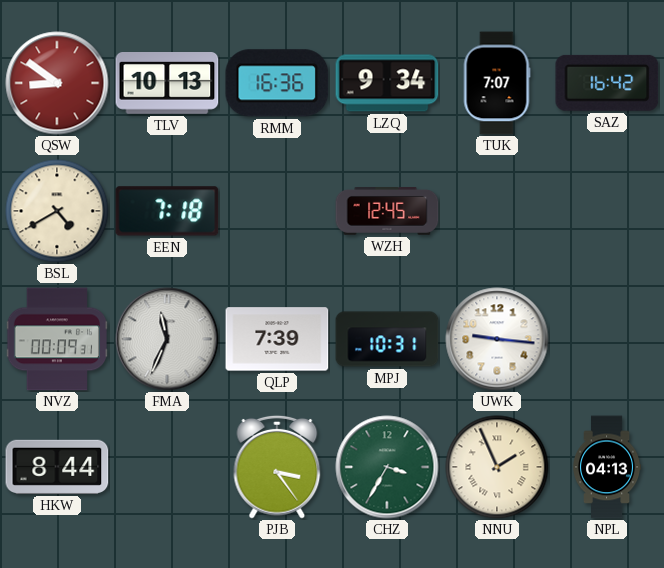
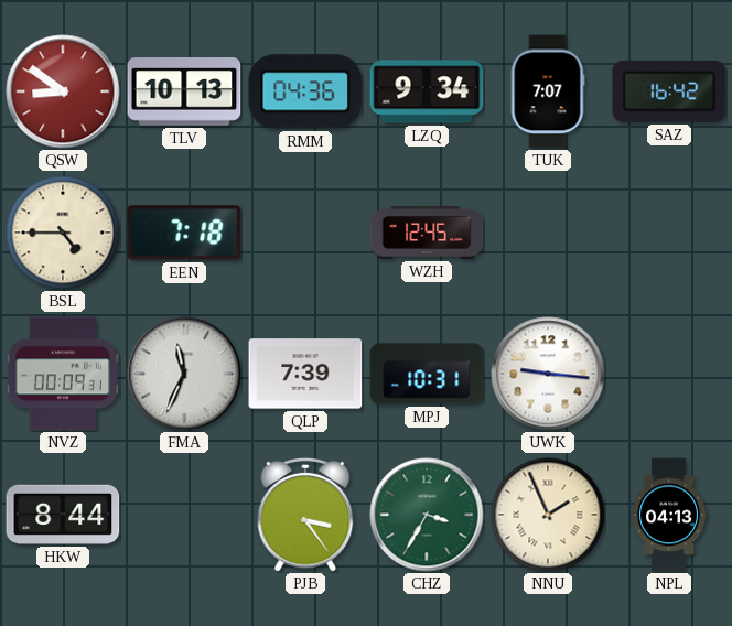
RMM: 16:36 -> 04:36
BSL: 4:40 -> 4:45
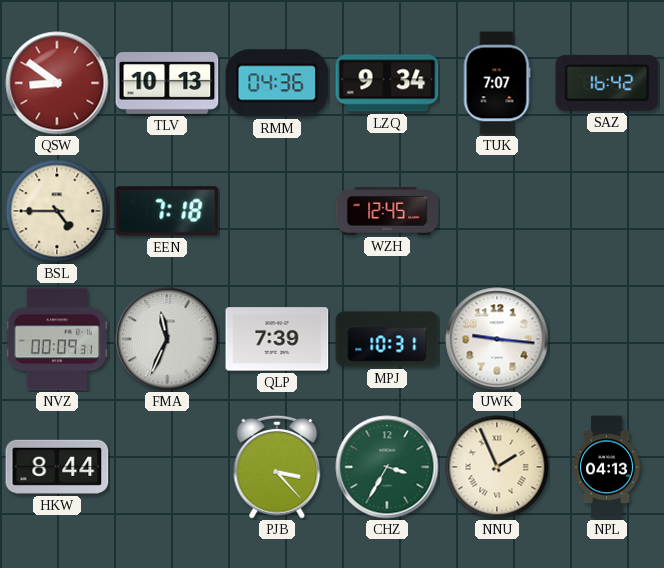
PJB: 3:24 -> 3:23
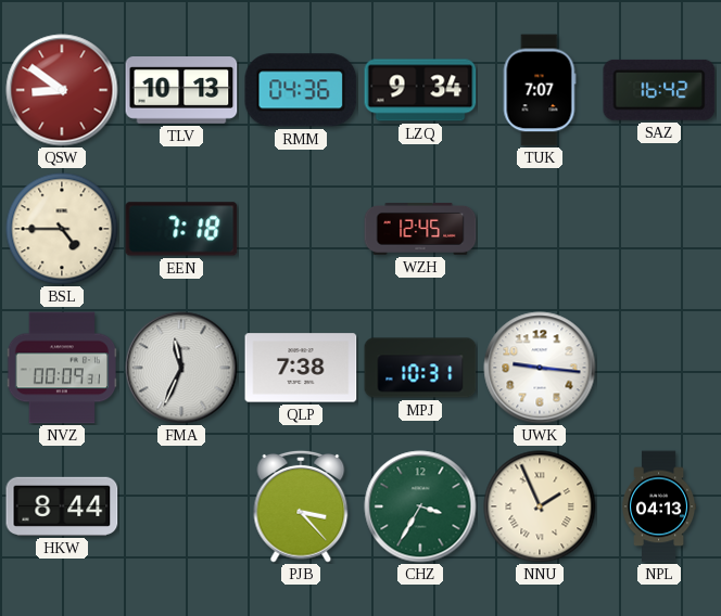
QLP: 7:39 -> 7:38
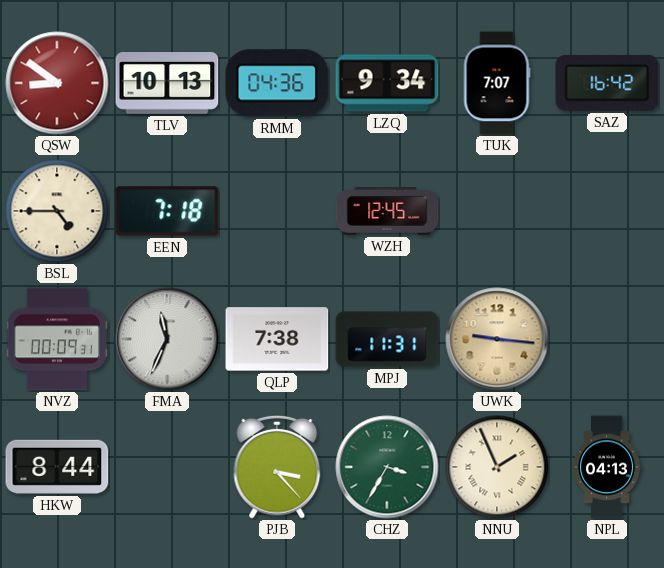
MPJ: 10:31 -> 11:31
UWK dial: white -> champagne
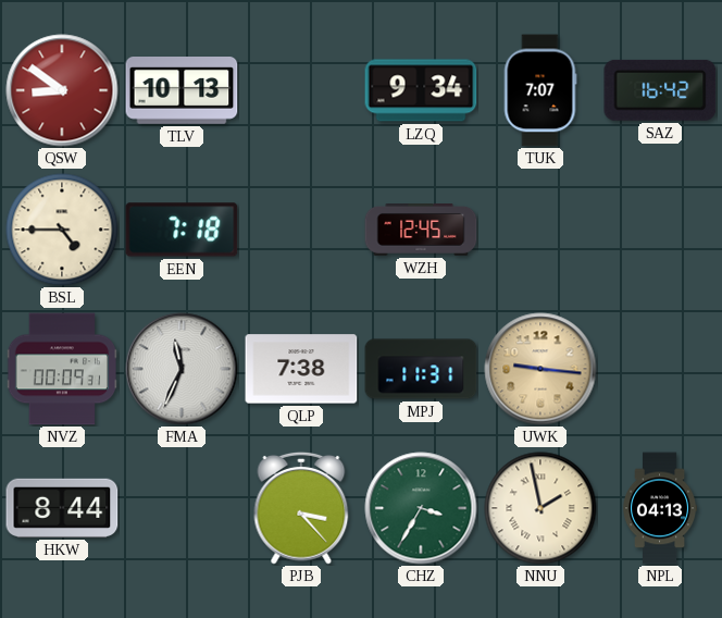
RMM: 04:36 -> none
NNU: 1:56 -> 1:58
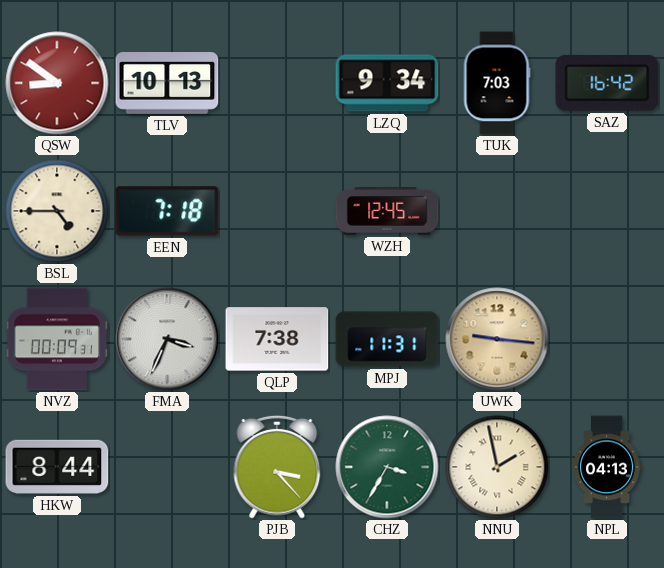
TUK: 7:07 -> 7:03
FMA: 11:34 -> 3:34
